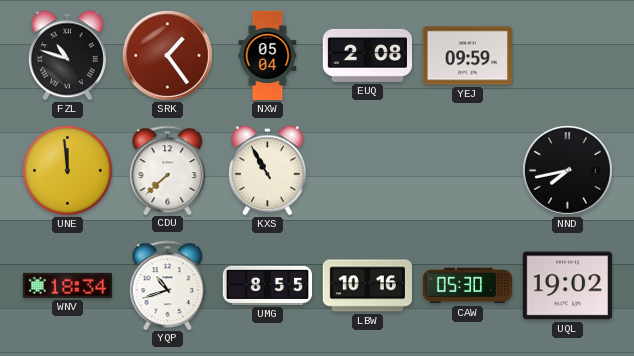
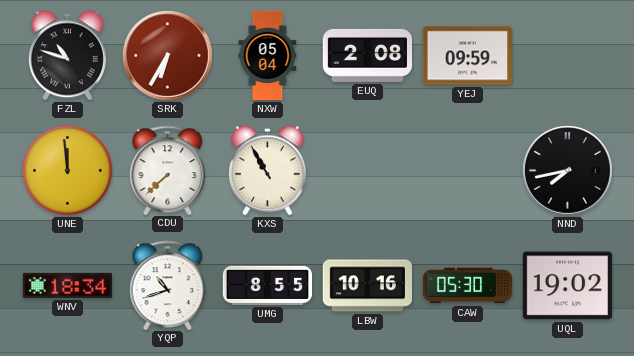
SRK: 1:24 -> 6:35
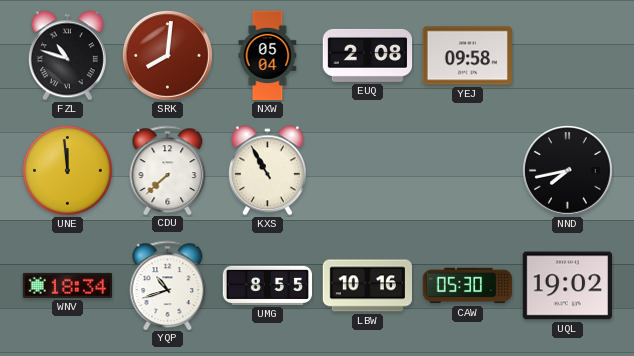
SRK: 6:35 -> 8:01
YEJ: 09:59 -> 09:58
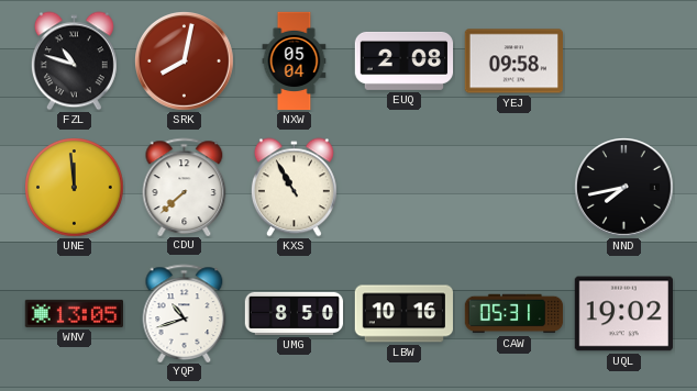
SRK: 8:01 -> 8:02
WNV: 18:34 -> 13:05
UMG: 8:55 -> 8:50
CAW: 05:30 -> 05:31
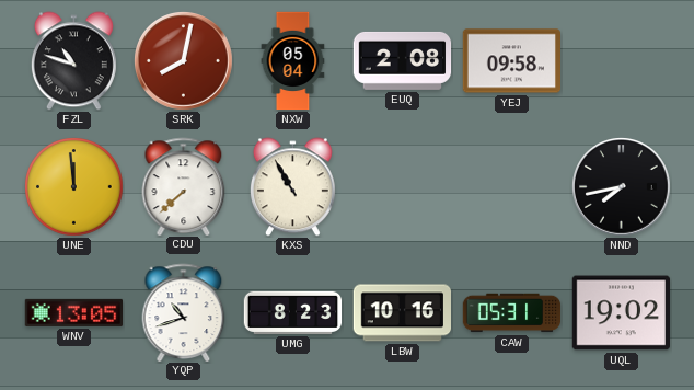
UMG: 8:50 -> 8:23
